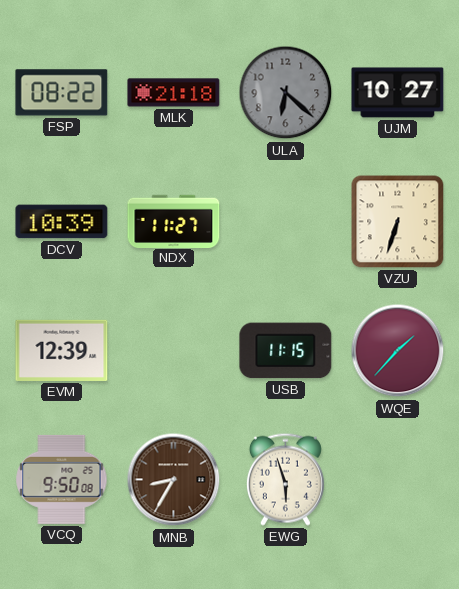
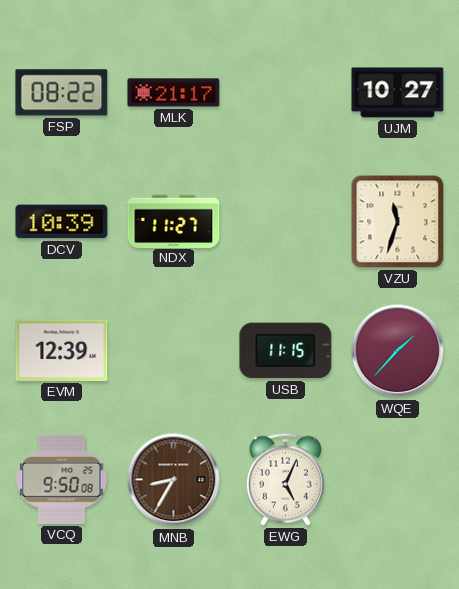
MLK: 21:18 -> 21:17
ULA: 6:22 -> none
VZU: 6:33 -> 11:33
EWG: 5:57 -> 5:04
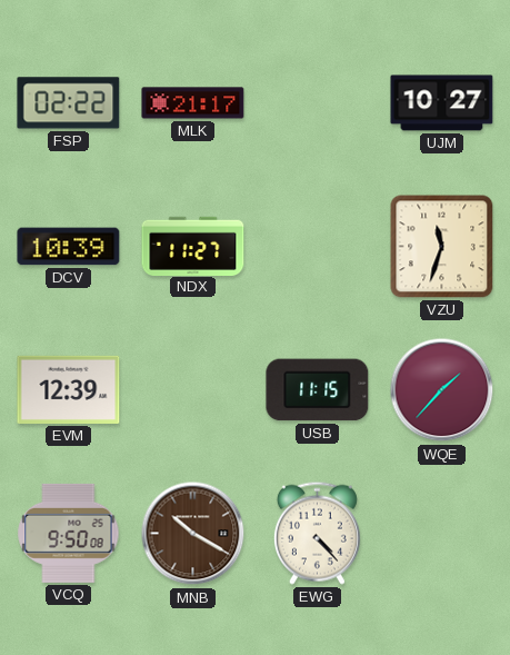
FSP: 08:22 -> 02:22
MNB: 8:35 -> 10:20
EWG: 5:04 -> 4:23
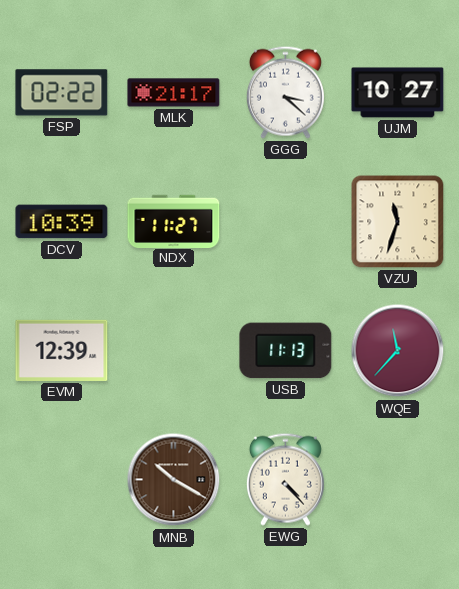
GGG: none -> 3:22
USB: 11:15 -> 11:13
WQE: 1:37 -> 11:37
VCQ: 9:50 -> none
